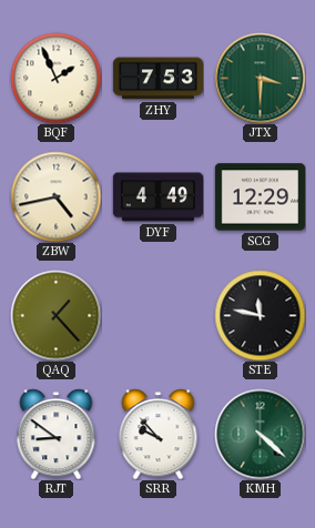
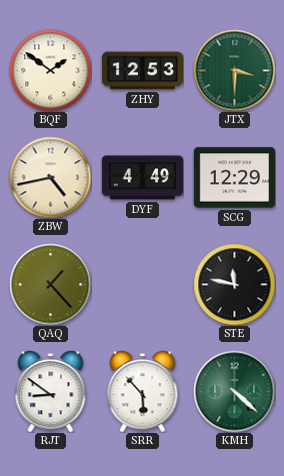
BQF: 1:56 -> 1:51
ZHY: 7:53 -> 12:53
SRR: 9:53 -> 5:53
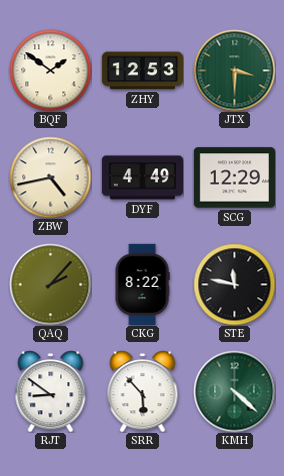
QAQ: 1:23 -> 2:07
CKG: none -> 8:22
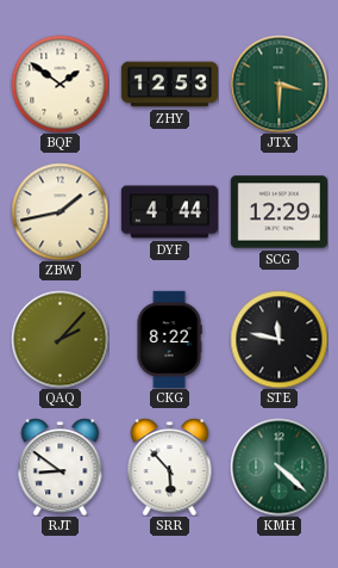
ZBW: 4:43 -> 1:43
DYF: 4:49 -> 4:44
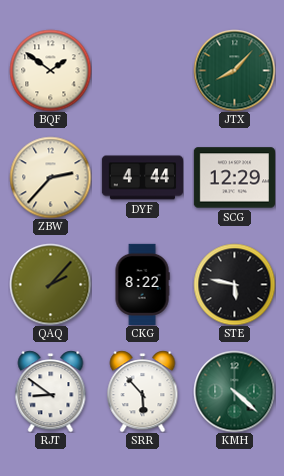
ZHY: 12:53 -> none
JTX: 3:30 -> 8:07
ZBW: 1:43 -> 2:37
STE: 11:47 -> 5:47
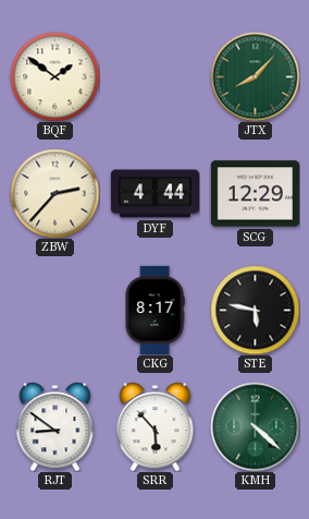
QAQ: 2:07 -> none
CKG: 8:22 -> 8:17
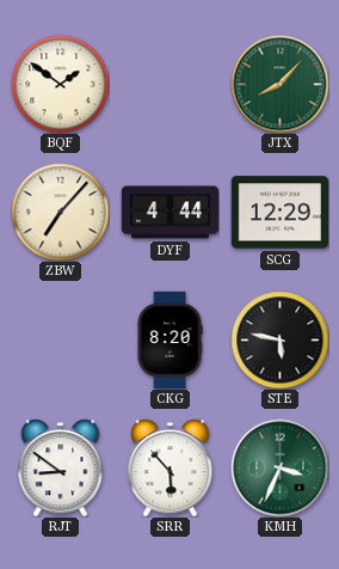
ZBW: 2:37 -> 7:07
CKG: 8:17 -> 8:20
KMH: 4:22 -> 3:34
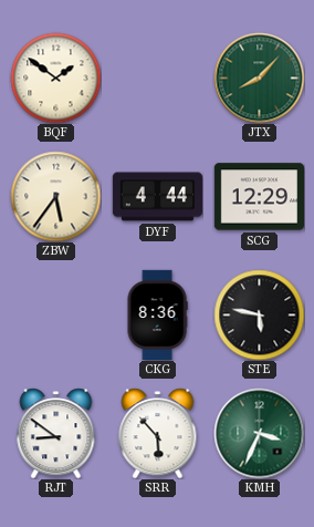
ZBW: 7:07 -> 5:36
CKG: 8:20 -> 8:36
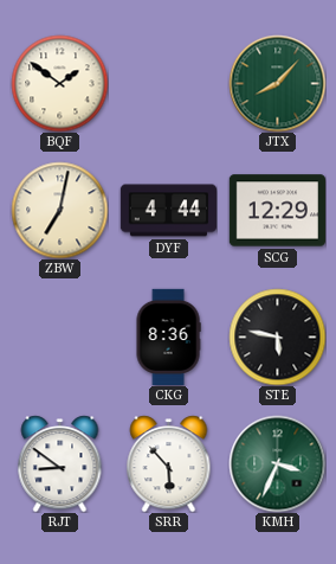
ZBW: 5:36 -> 7:02
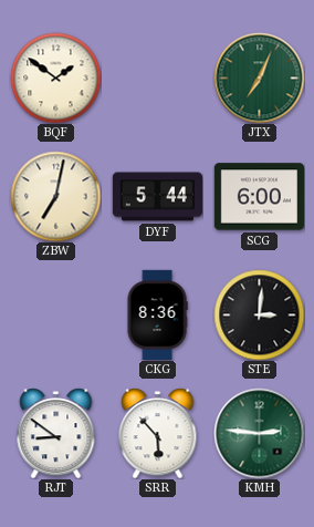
JTX: 8:07 -> 7:04
DYF: 4:44 -> 5:44
SCG: 12:29 -> 6:00
STE: 5:47 -> 3:01
KMH: 3:34 -> 2:46
